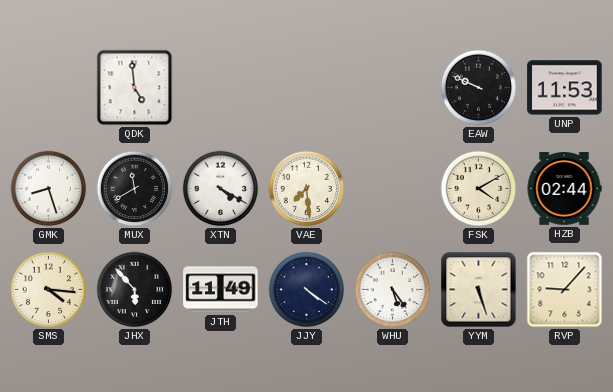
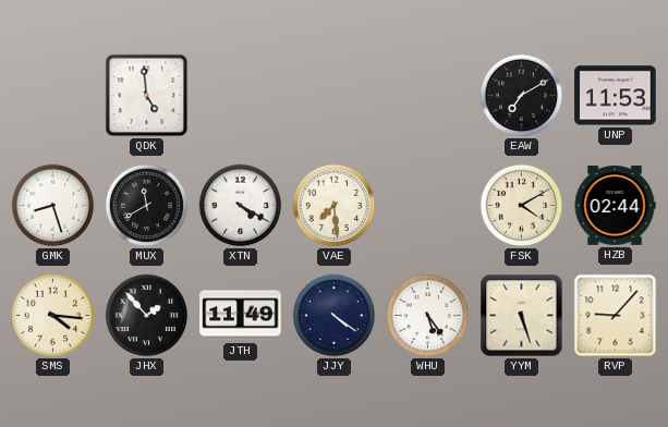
EAW: 9:49 -> 7:10
JHX: 5:53 -> 1:53
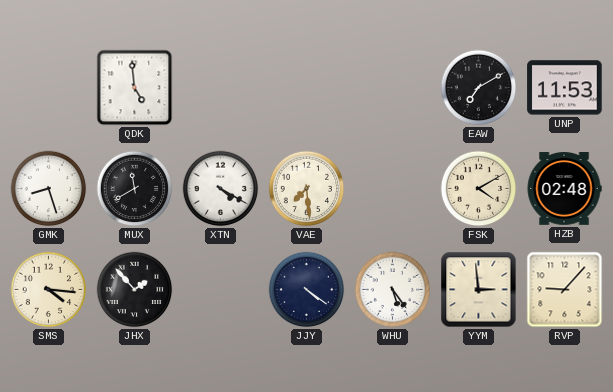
HZB: 02:44 -> 02:48
JTH: 11:49 -> none
YYM: 5:27 -> 2:59
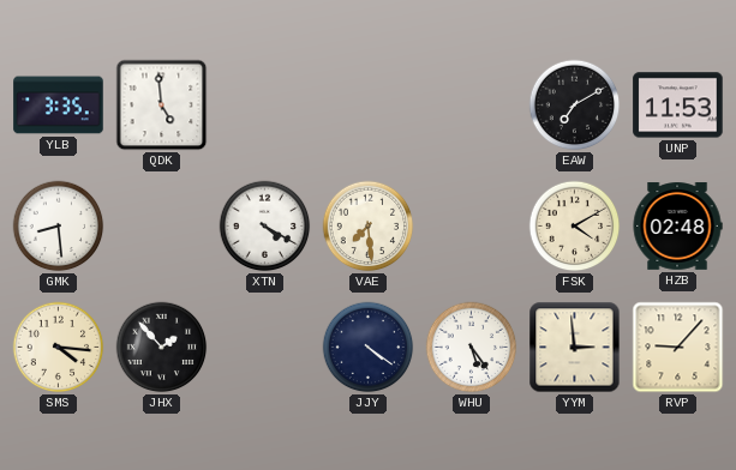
YLB: none -> 3:35
GMK: 8:27 -> 8:29
MUX: 11:40 -> none
